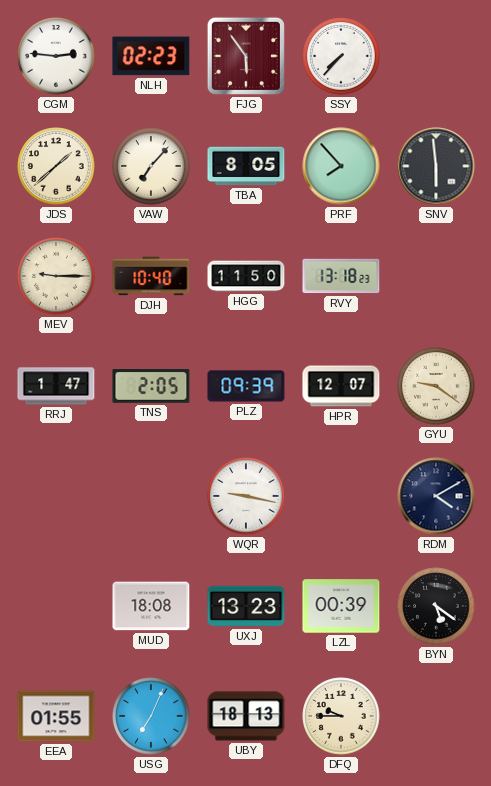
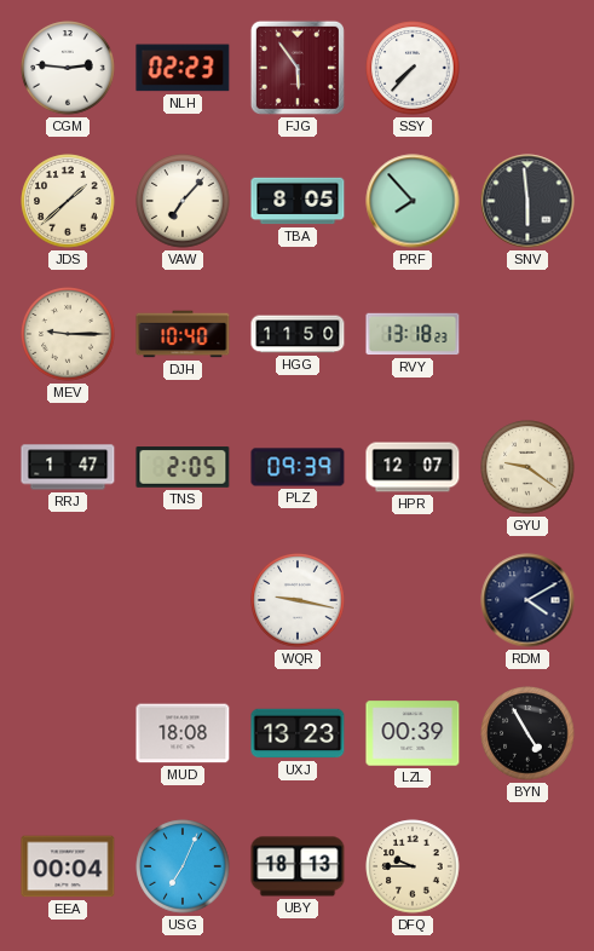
BYN: 5:21 -> 4:55
EEA: 01:55 -> 00:04
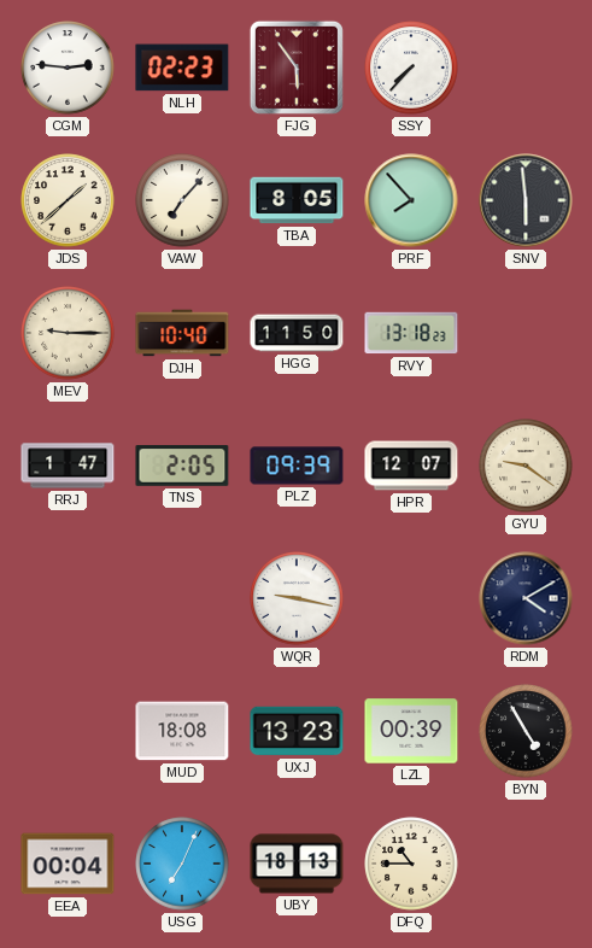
DFQ: 9:45 -> 10:45
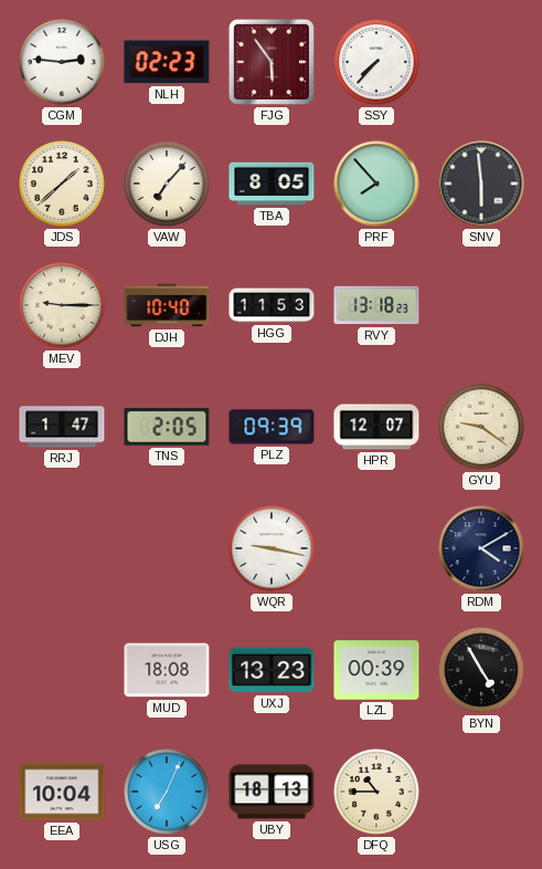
HGG: 11:50 -> 11:53
EEA: 00:04 -> 10:04
